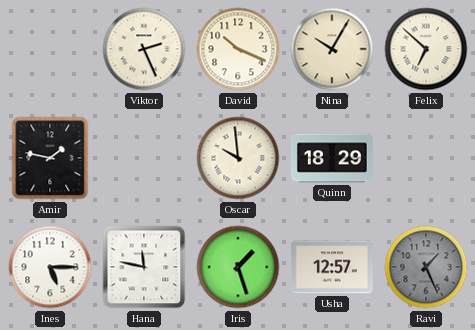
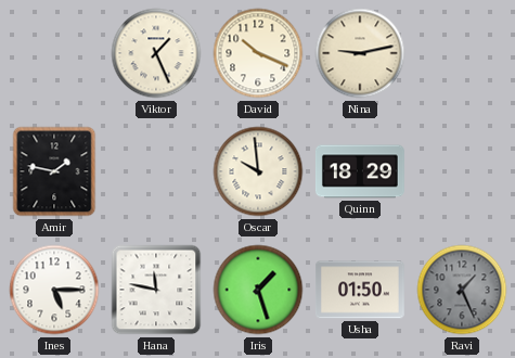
Viktor: 2:26 -> 1:26
Nina: 10:05 -> 9:13
Felix: 6:52 -> none
Usha: 12:57 -> 01:50
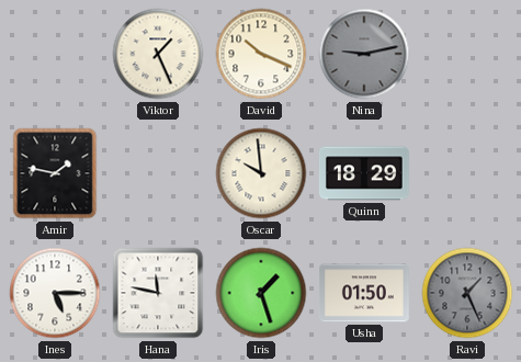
Nina dial: cream -> grey
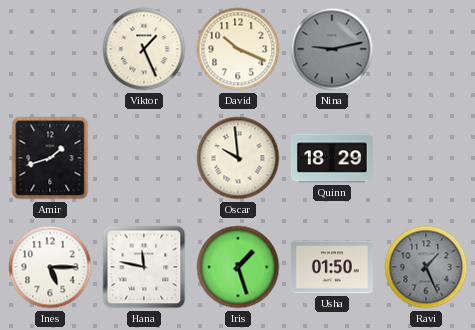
Amir: 1:47 -> 1:42
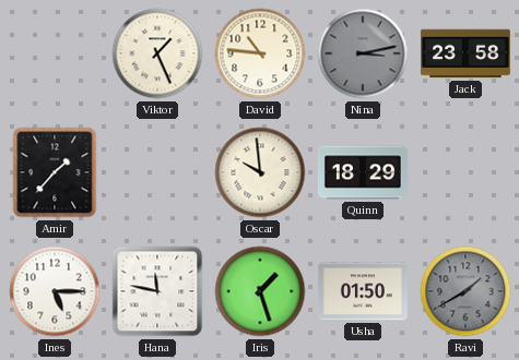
David: 10:19 -> 10:46
Nina: 9:13 -> 3:13
Jack: none -> 23:58
Amir: 1:42 -> 1:37
Ravi: 1:26 -> 1:40
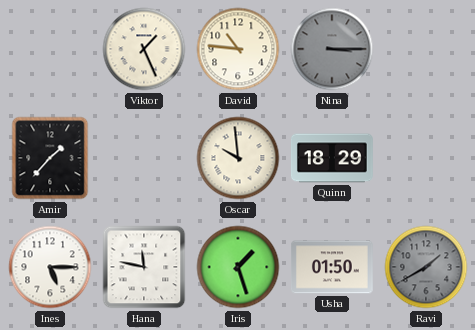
Nina: 3:13 -> 3:15
Jack: 23:58 -> none
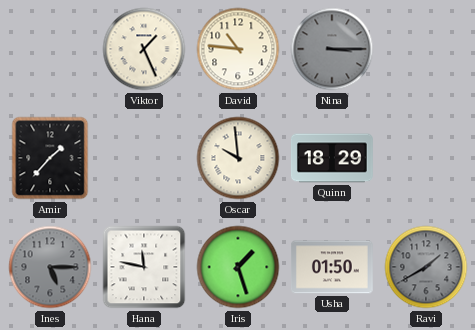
Ines dial: white -> grey
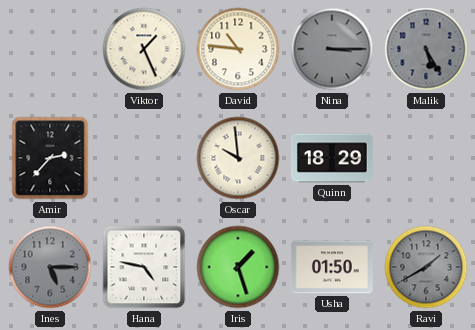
Malik: none -> 5:25
Amir: 1:37 -> 2:37
Hana: 11:47 -> 4:47
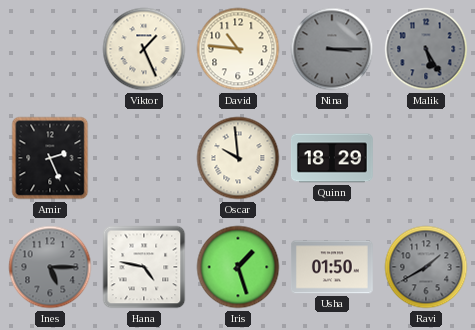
Amir: 2:37 -> 2:26
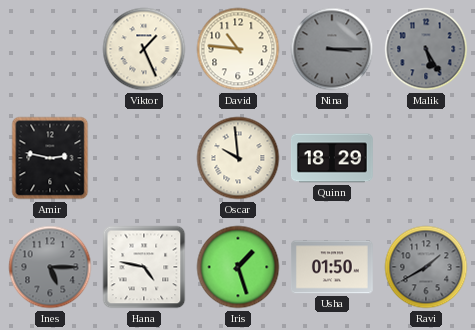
Amir: 2:26 -> 2:47
